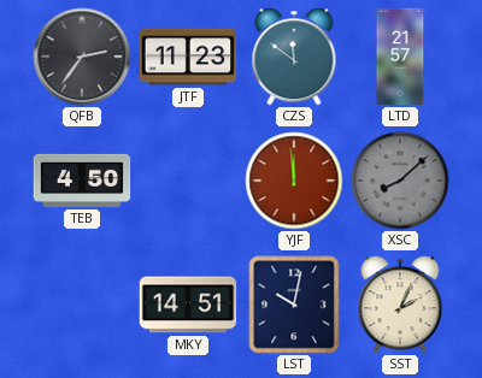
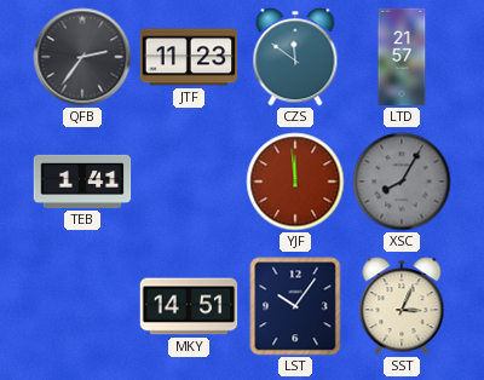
TEB: 4:50 -> 1:41
XSC: 8:08 -> 8:05
LST: 10:02 -> 10:06
SST: 2:04 -> 3:04
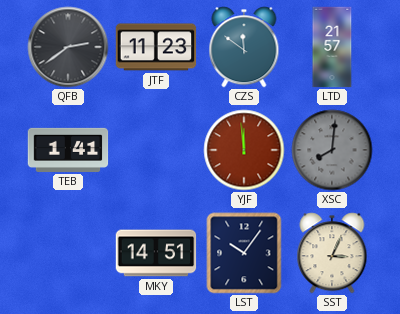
QFB: 2:36 -> 2:39
XSC: 8:05 -> 8:01
